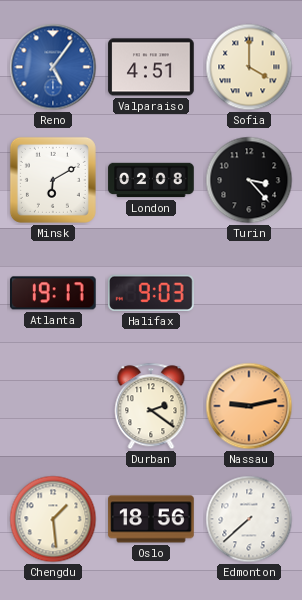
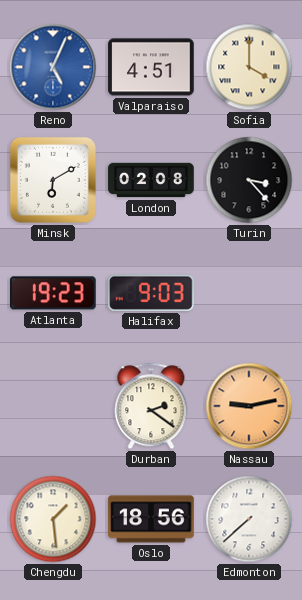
Reno: 5:06 -> 5:04
Atlanta: 19:17 -> 19:23
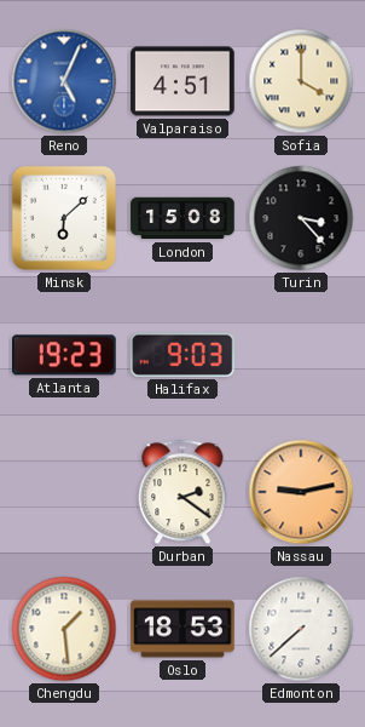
Minsk: 6:10 -> 6:08
London: 02:08 -> 15:08
Oslo: 18:56 -> 18:53
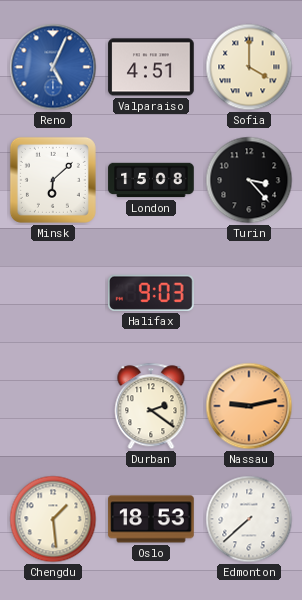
Atlanta: 19:23 -> none
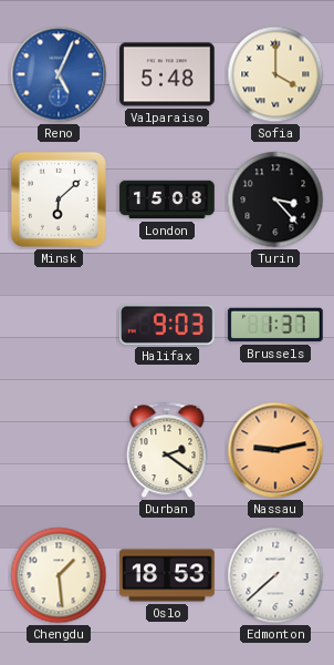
Valparaiso: 4:51 -> 5:48
Brussels: none -> 1:37
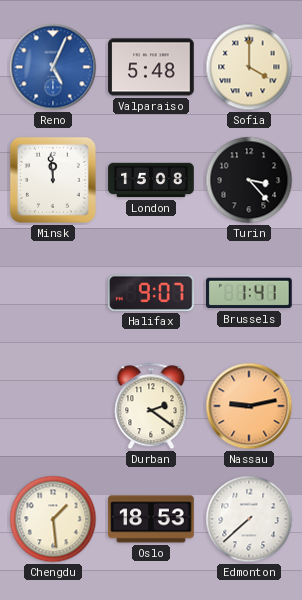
Minsk: 6:08 -> 11:59
Halifax: 9:03 -> 9:07
Brussels: 1:37 -> 1:41
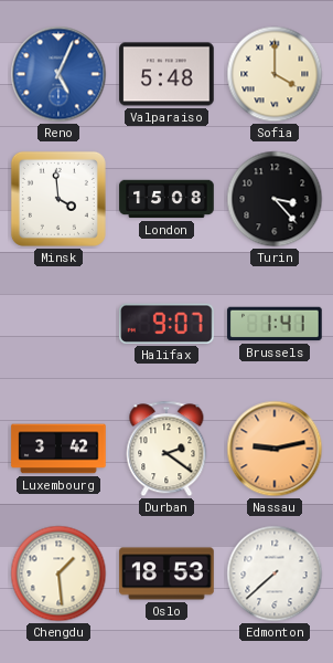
Minsk: 11:59 -> 3:59
Luxembourg: none -> 3:42
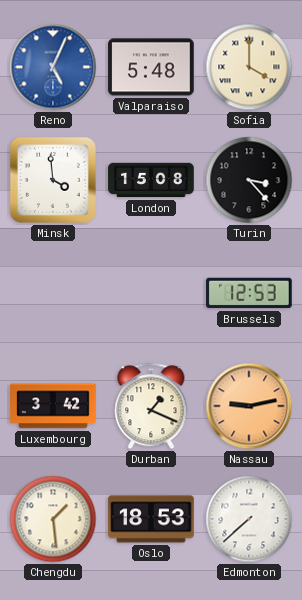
Halifax: 9:07 -> none
Brussels: 1:41 -> 12:53
Durban: 2:21 -> 1:19
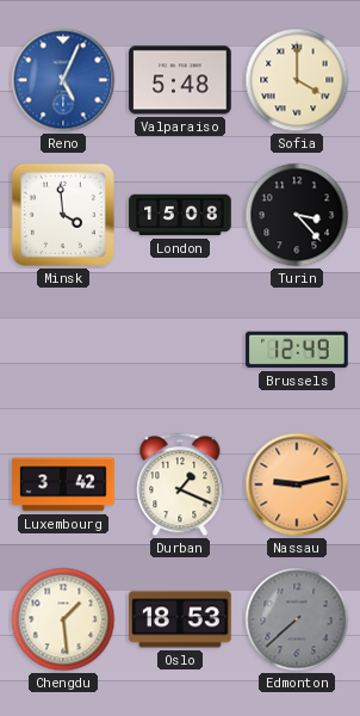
Brussels: 12:53 -> 12:49
Edmonton dial: white -> grey
